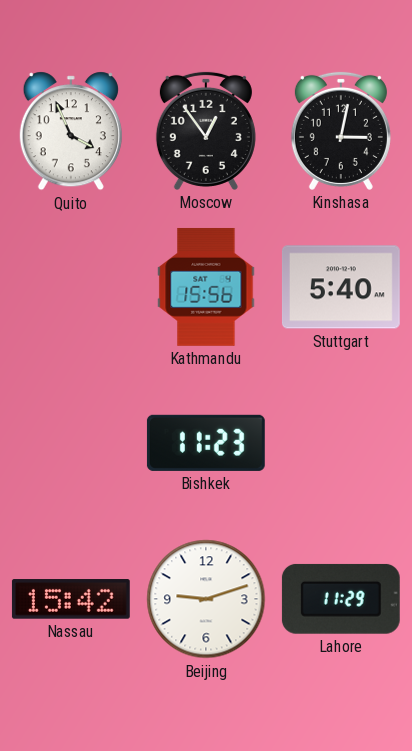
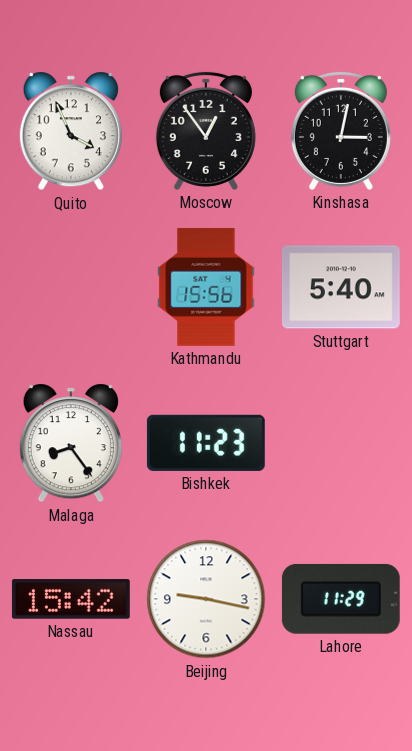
Malaga: none -> 8:24
Beijing: 9:12 -> 9:17
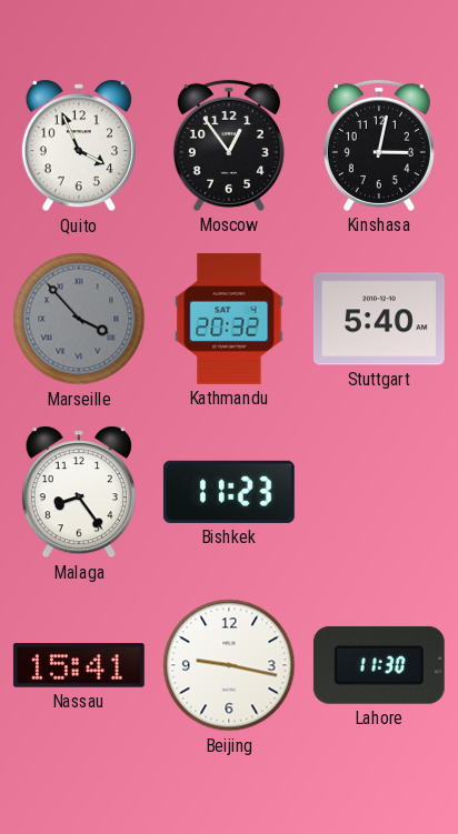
Marseille: none -> 3:53
Kathmandu: 15:56 -> 20:32
Nassau: 15:42 -> 15:41
Lahore: 11:29 -> 11:30
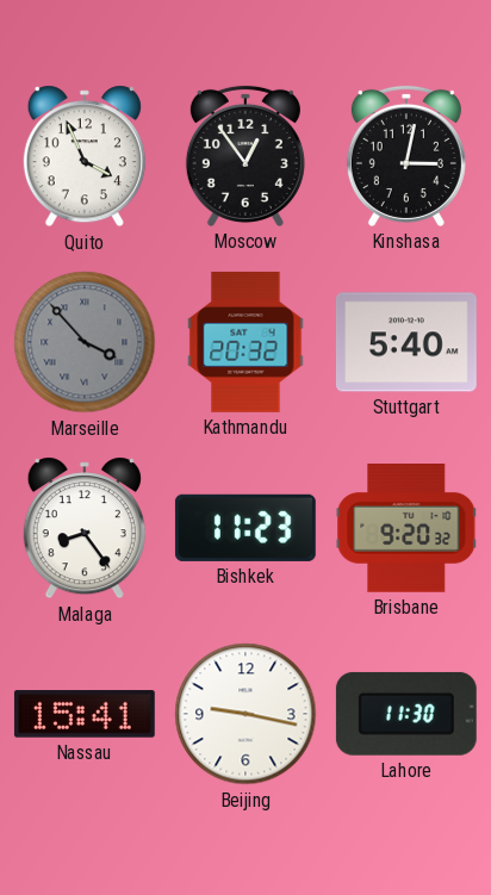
Brisbane: none -> 9:20
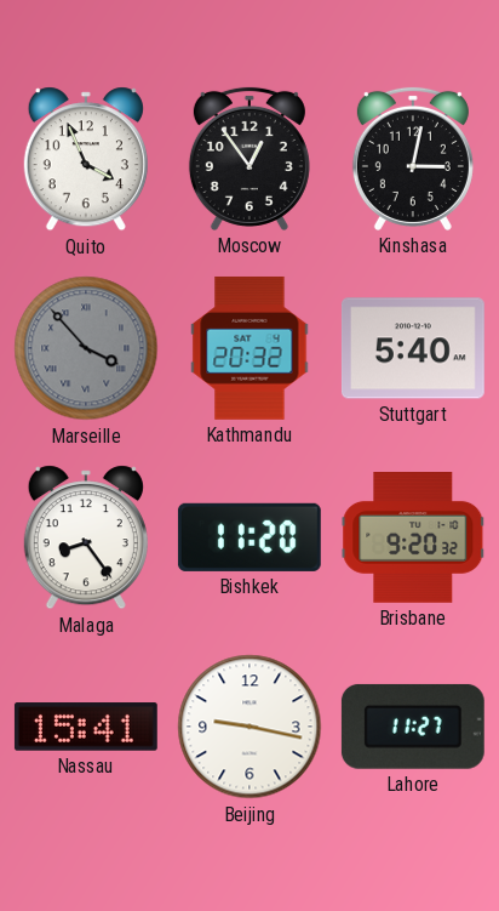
Bishkek: 11:23 -> 11:20
Lahore: 11:30 -> 11:27
